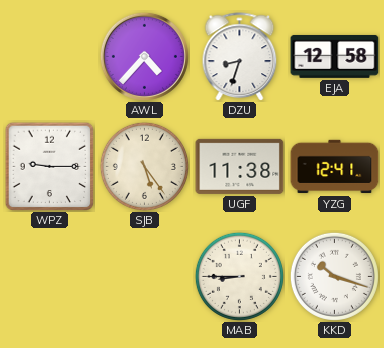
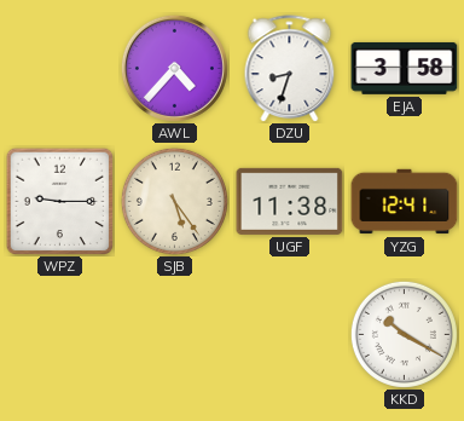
EJA: 12:58 -> 3:58
MAB: 8:45 -> none
KKD: 10:18 -> 10:20
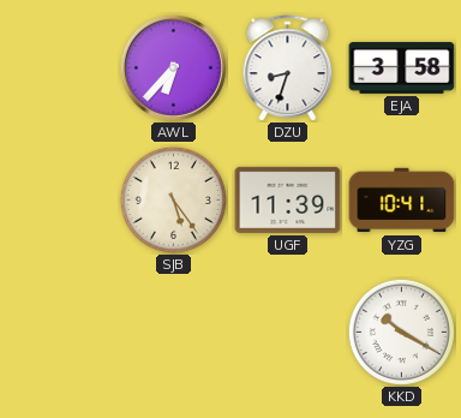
AWL: 4:37 -> 6:37
WPZ: 9:15 -> none
UGF: 11:38 -> 11:39
YZG: 12:41 -> 10:41
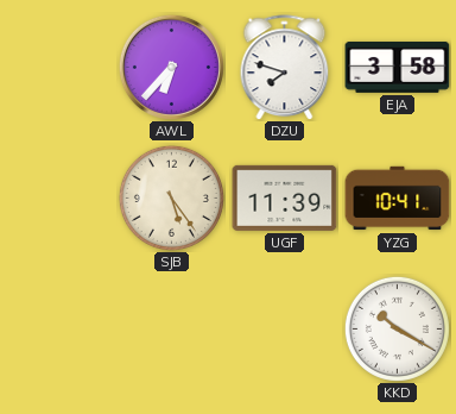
DZU: 8:33 -> 7:48
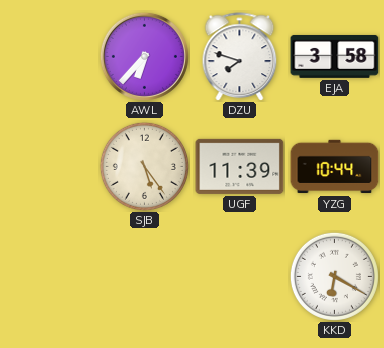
YZG: 10:41 -> 10:44
KKD: 10:20 -> 6:20
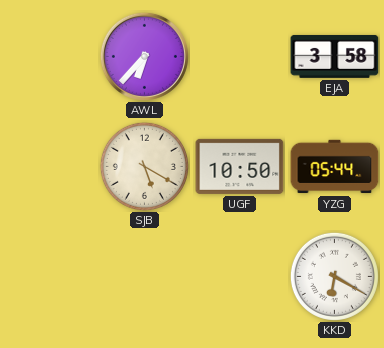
DZU: 7:48 -> none
SJB: 5:24 -> 5:20
UGF: 11:39 -> 10:50
YZG: 10:44 -> 05:44
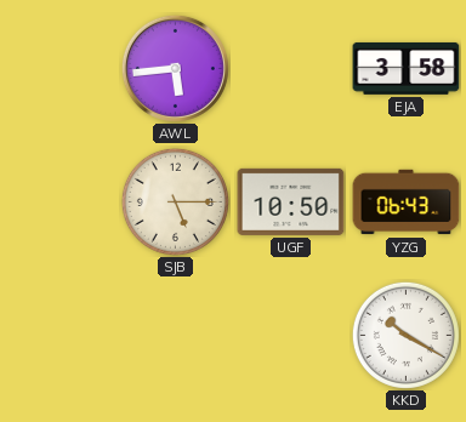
AWL: 6:37 -> 5:44
SJB: 5:20 -> 5:15
YZG: 05:44 -> 06:43
KKD: 6:20 -> 10:20
